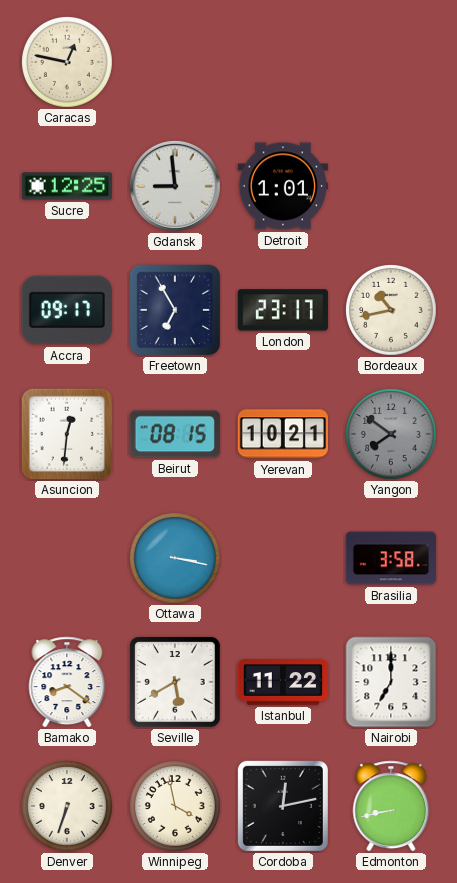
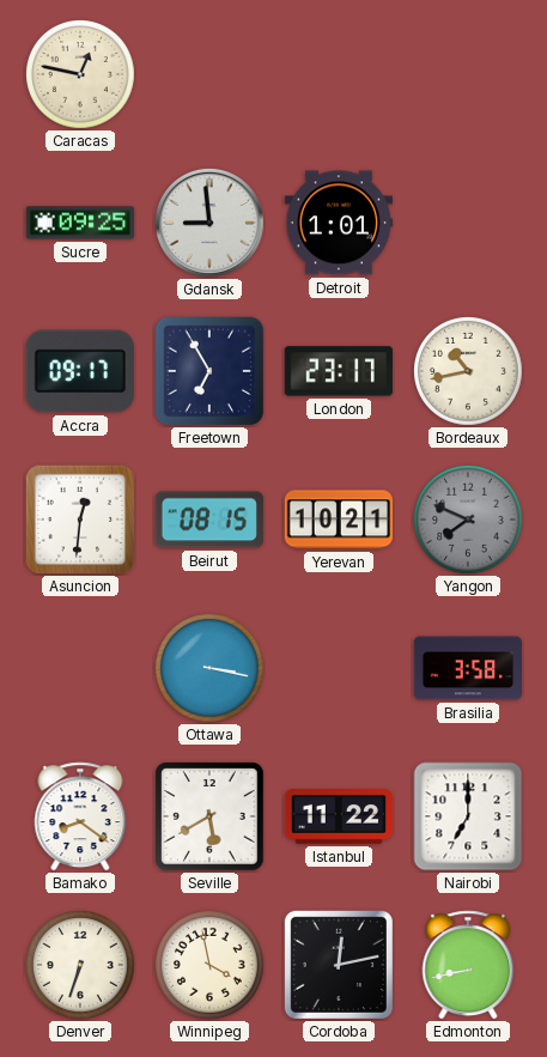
Sucre: 12:25 -> 09:25
Yangon: 7:51 -> 7:49
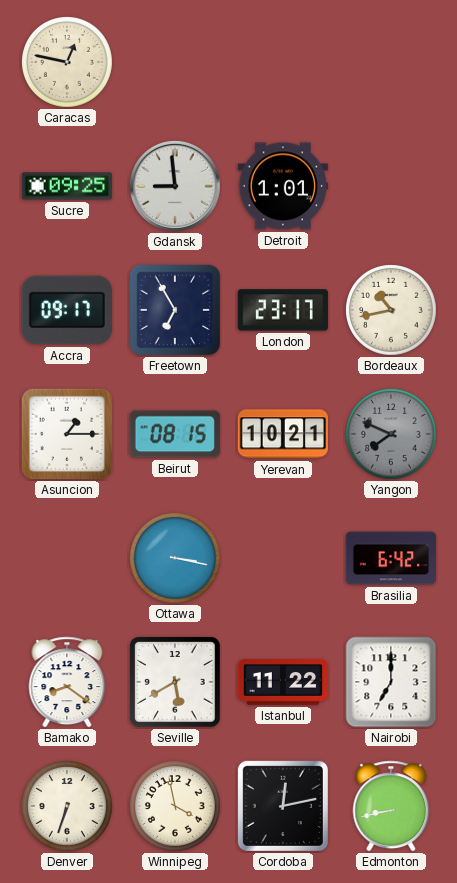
Asuncion: 12:31 -> 1:15
Brasilia: 3:58 -> 6:42
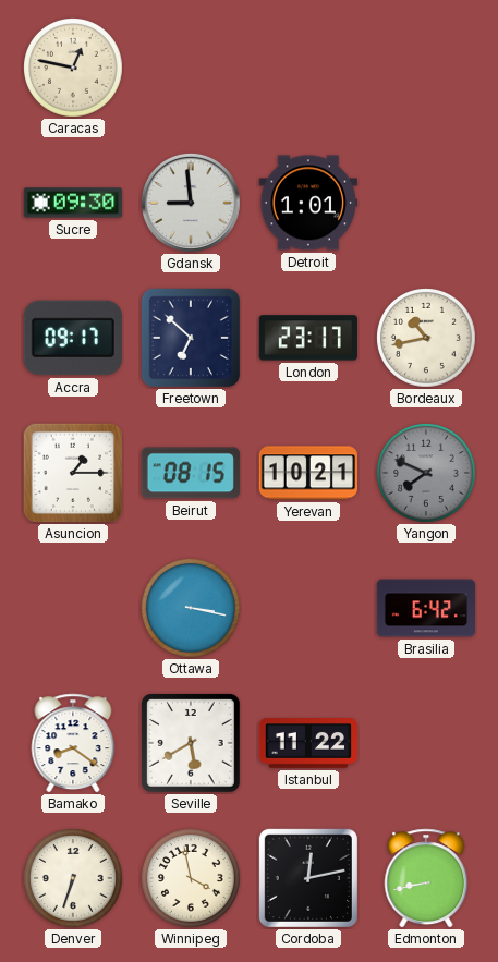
Sucre: 09:25 -> 09:30
Freetown: 6:55 -> 6:52
Nairobi: 7:00 -> none
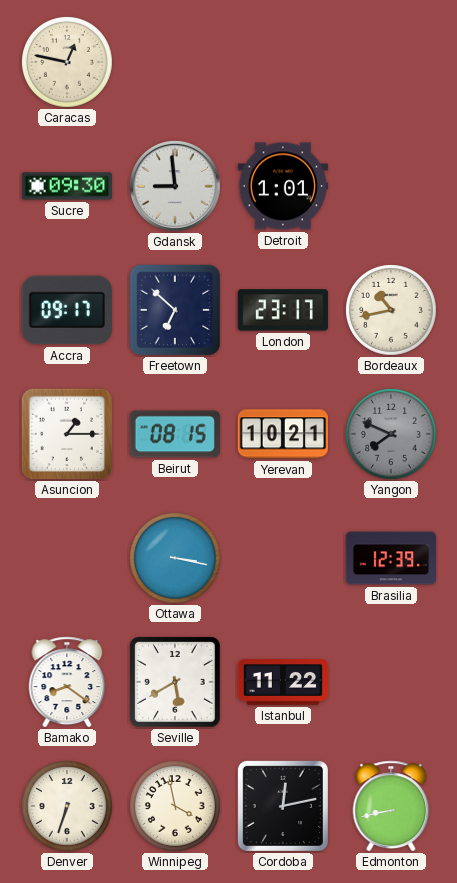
Brasilia: 6:42 -> 12:39
